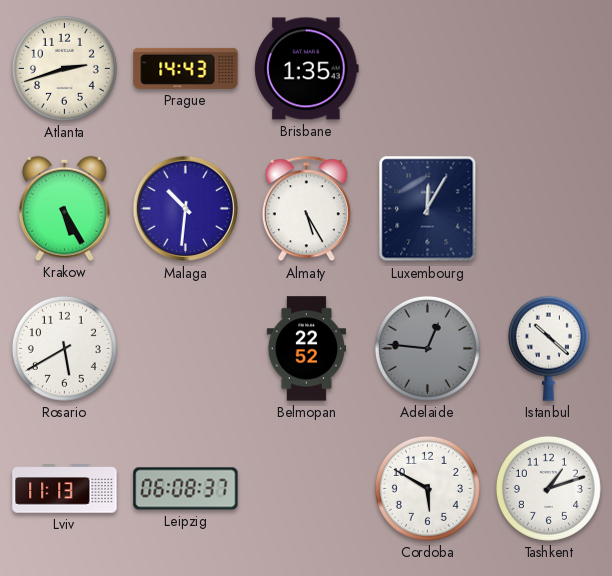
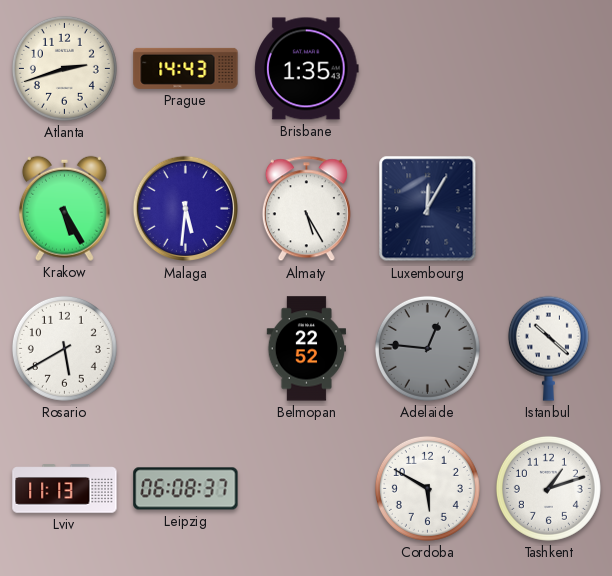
Malaga: 10:31 -> 5:31
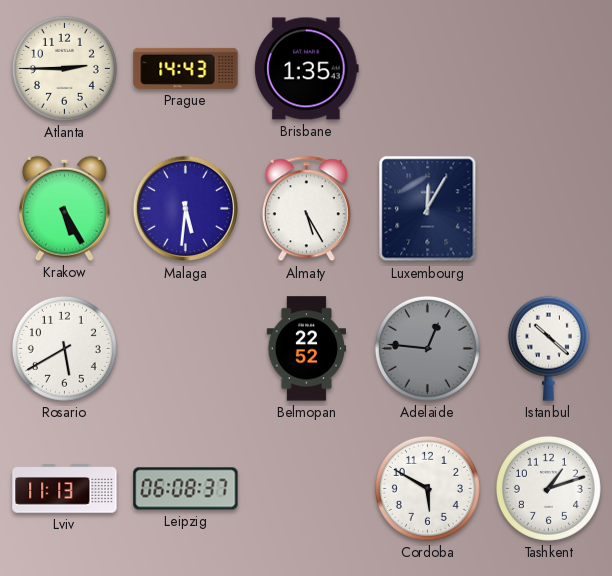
Atlanta: 2:42 -> 2:45
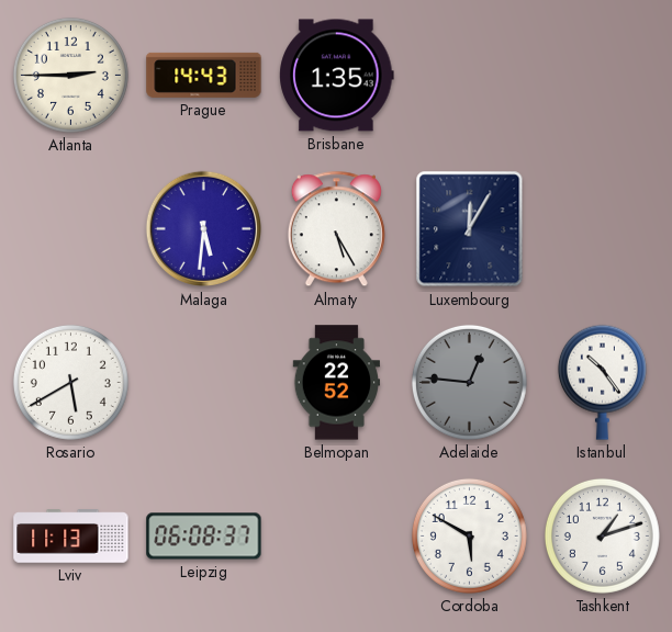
Krakow: 5:25 -> none
Istanbul: 10:22 -> 10:24
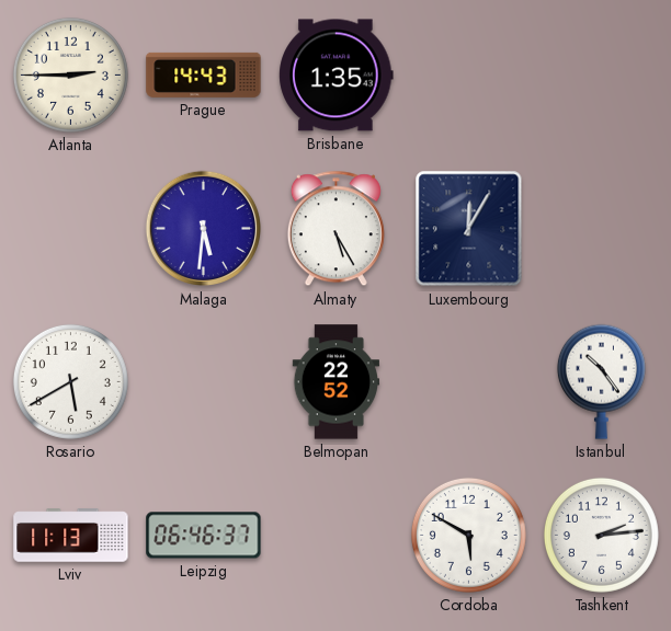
Adelaide: 12:46 -> none
Leipzig: 06:08 -> 06:46
Tashkent: 1:12 -> 2:14
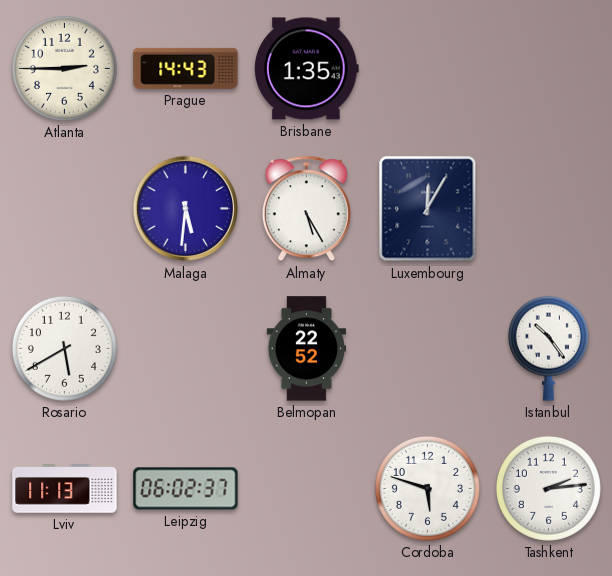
Leipzig: 06:46 -> 06:02
Cordoba: 5:50 -> 5:48
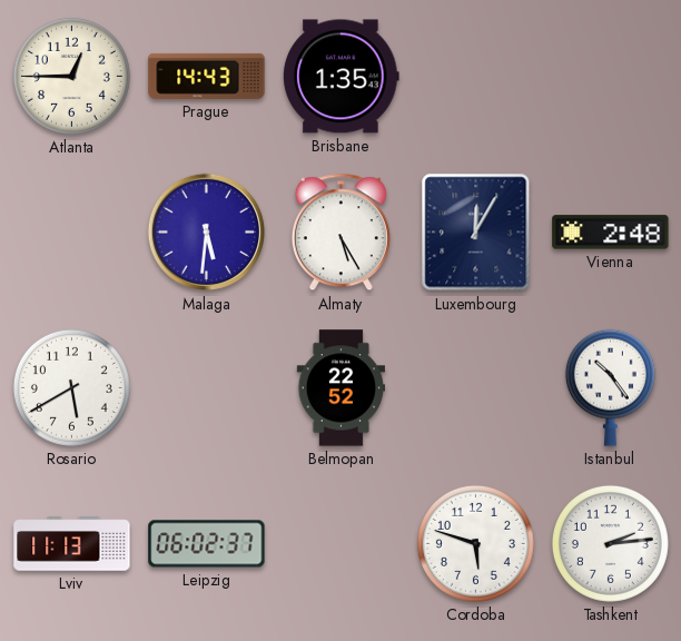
Atlanta: 2:45 -> 12:45
Vienna: none -> 2:48
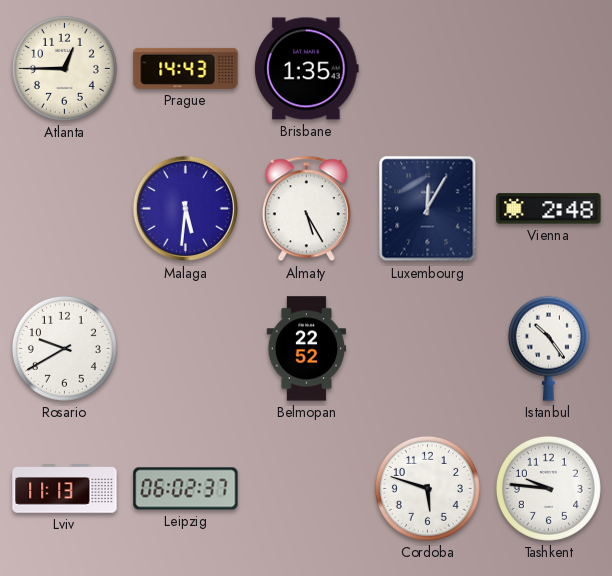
Rosario: 5:40 -> 9:40
Tashkent: 2:14 -> 9:46
